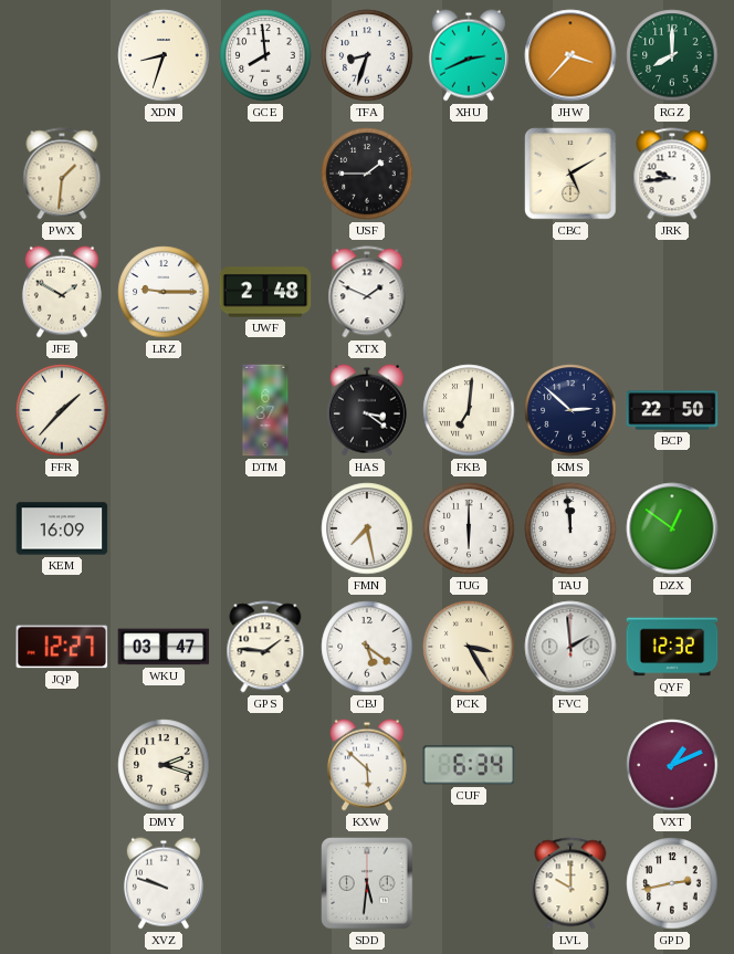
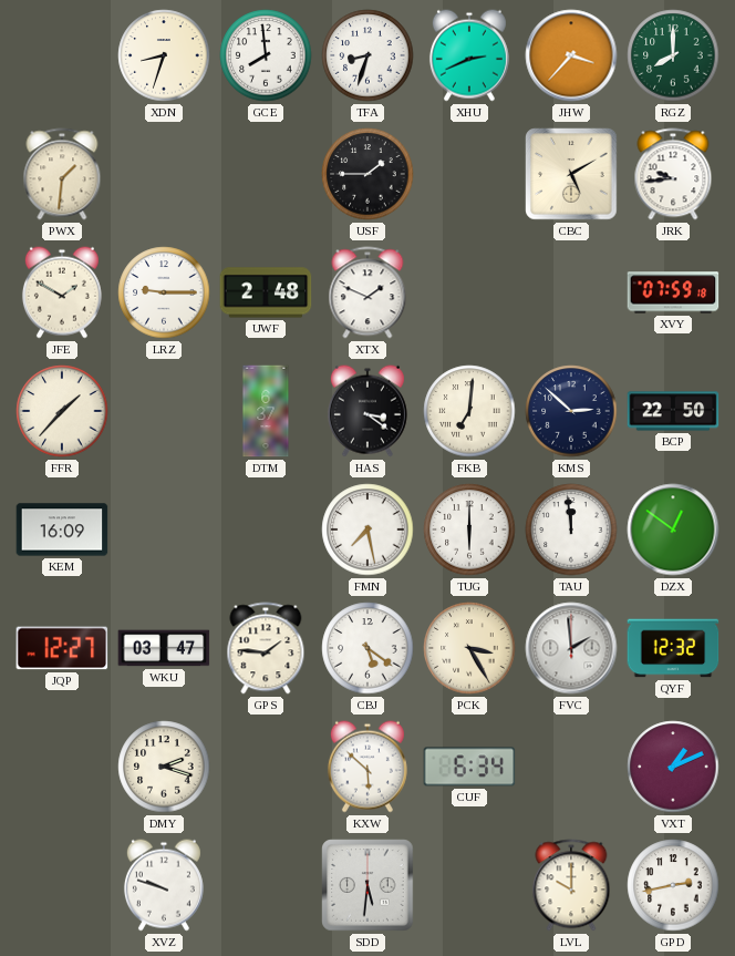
XVY: none -> 07:59
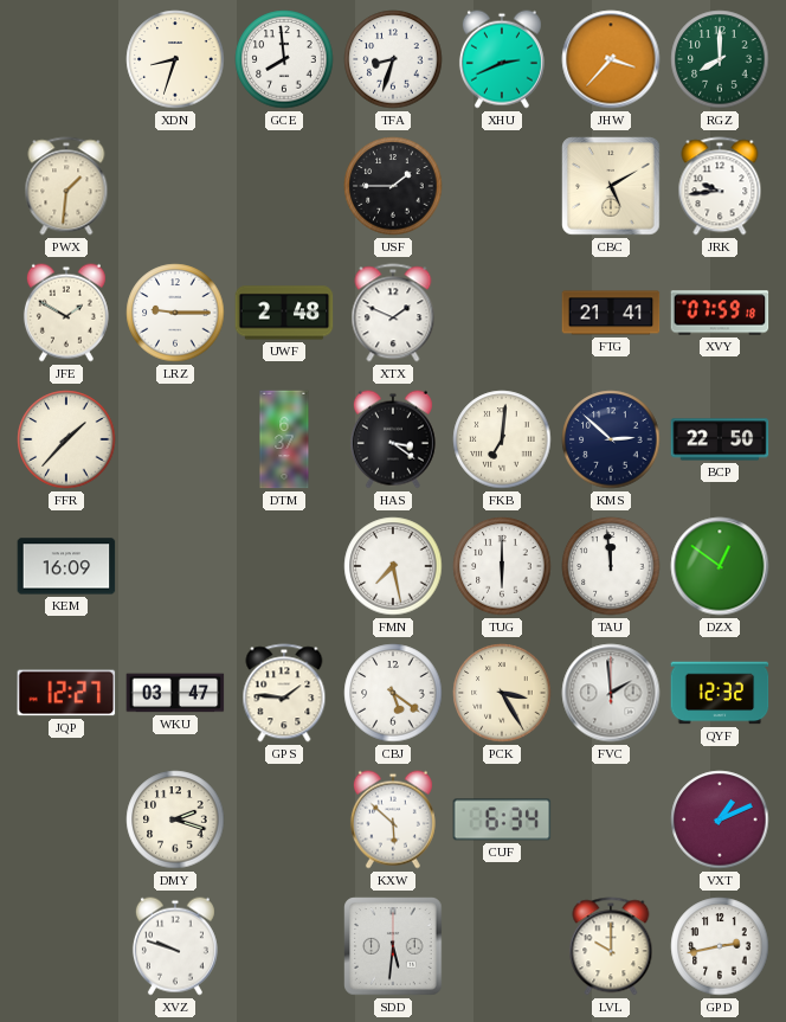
FTG: none -> 21:41
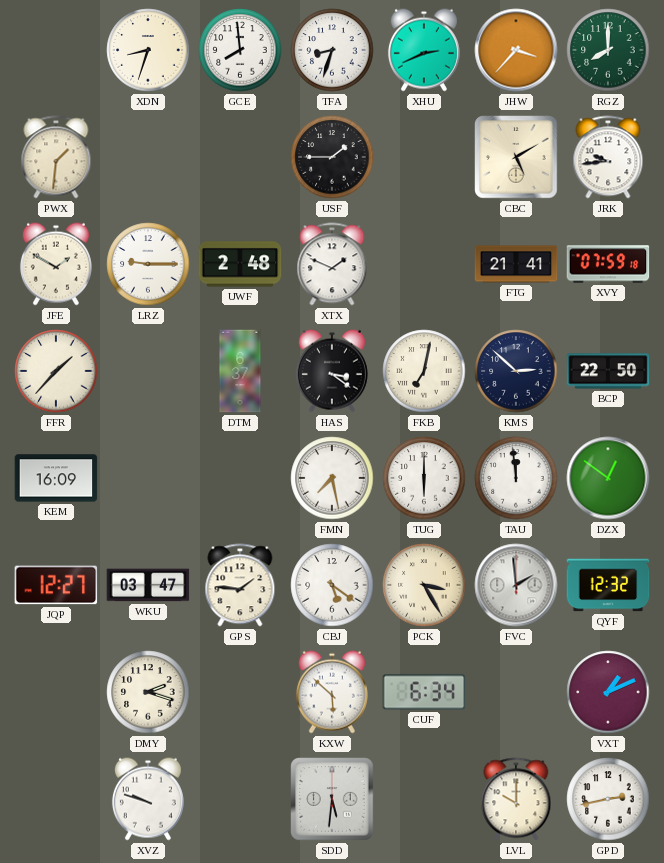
FKB: 7:01 -> 7:02
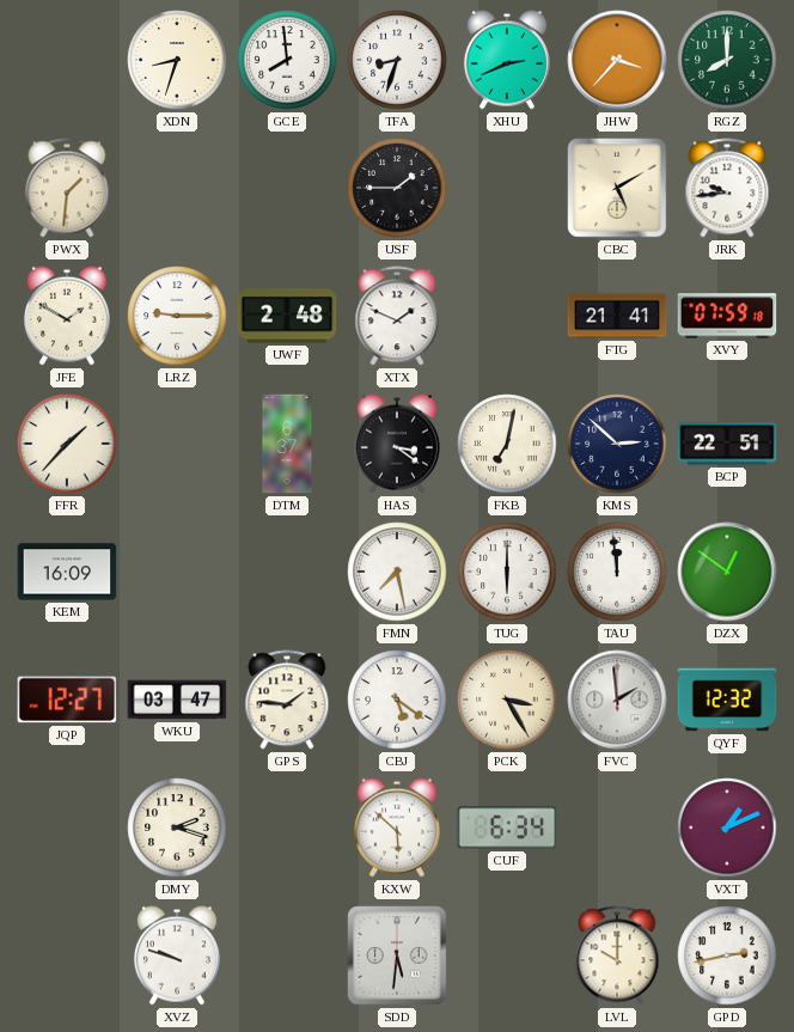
BCP: 22:50 -> 22:51
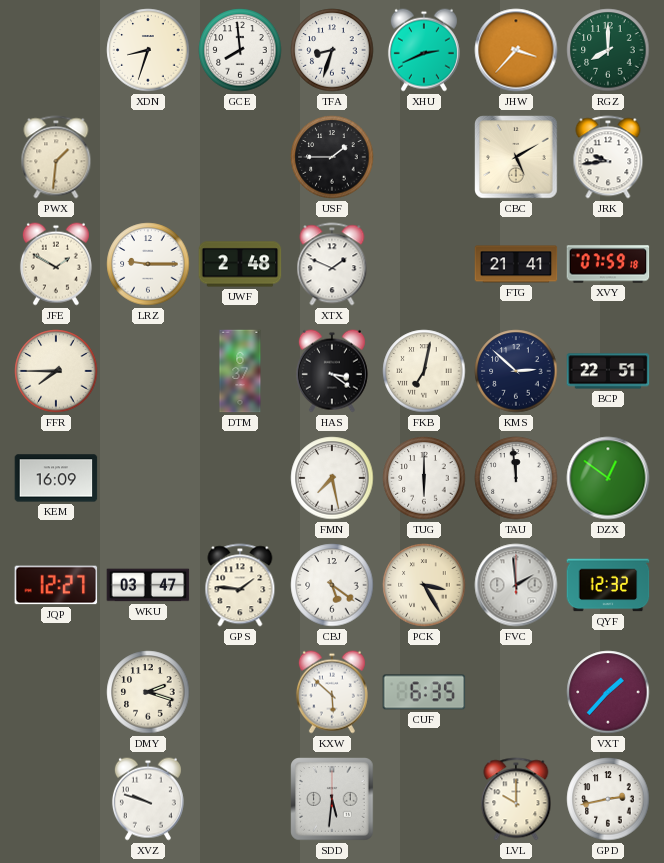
FFR: 1:37 -> 7:45
CUF: 6:34 -> 6:35
VXT: 1:11 -> 1:37
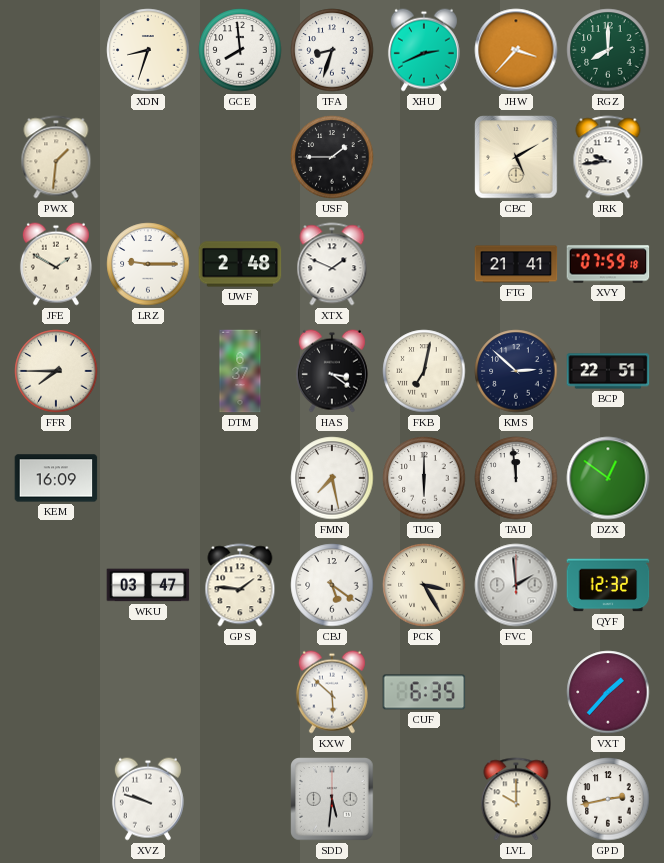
JQP: 12:27 -> none
DMY: 2:18 -> none
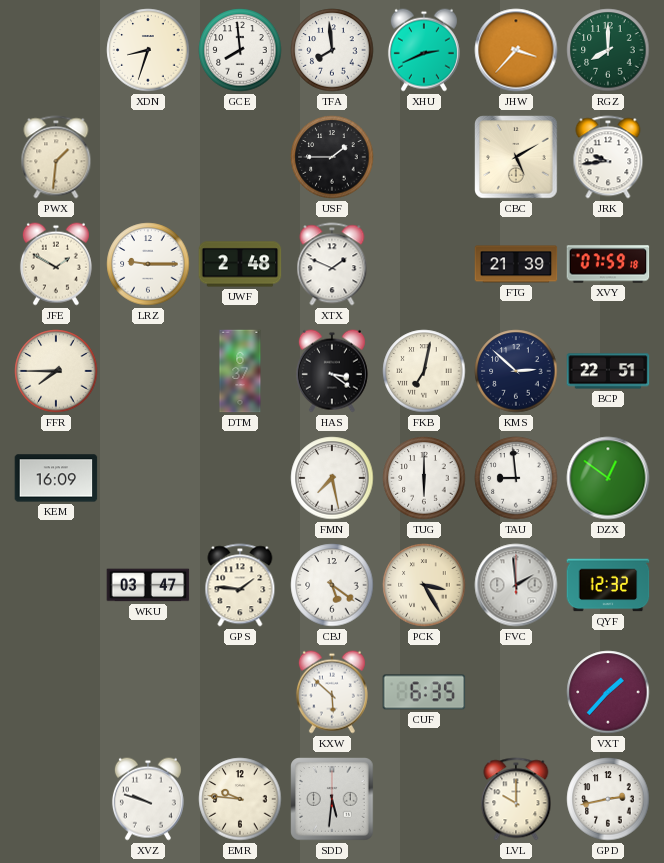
TFA: 8:33 -> 7:59
FTG: 21:41 -> 21:39
TAU: 11:59 -> 8:59
EMR: none -> 9:46
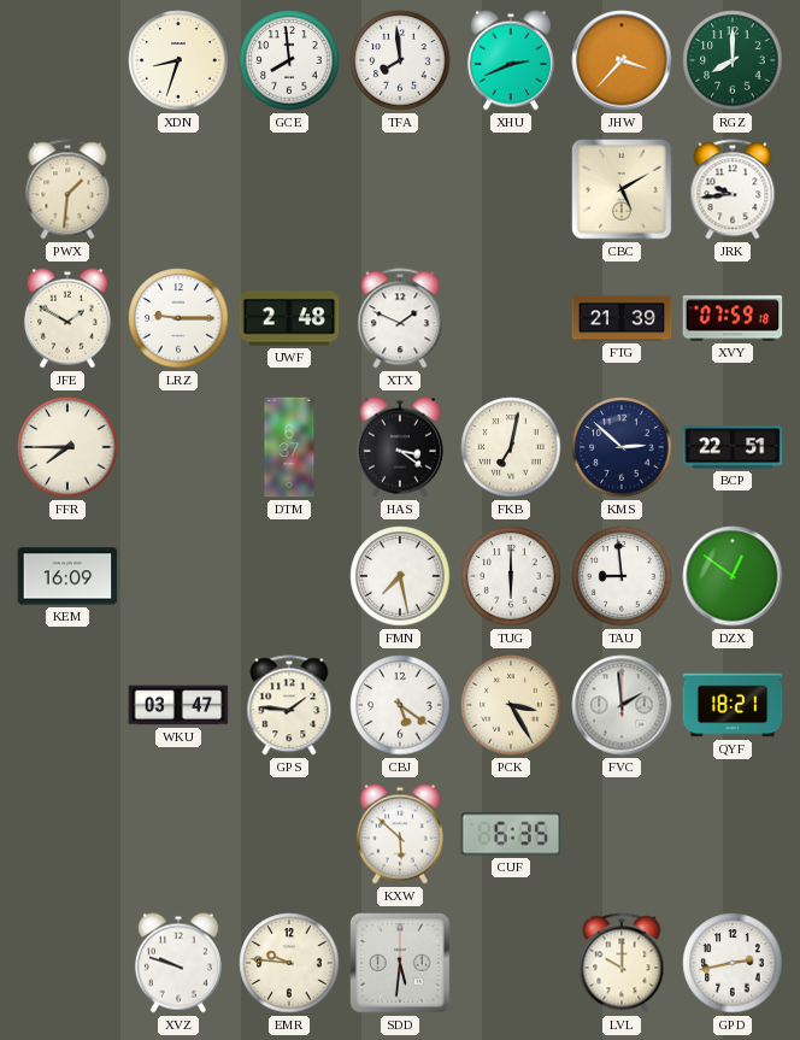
USF: 1:45 -> none
QYF: 12:32 -> 18:21
VXT: 1:37 -> none
